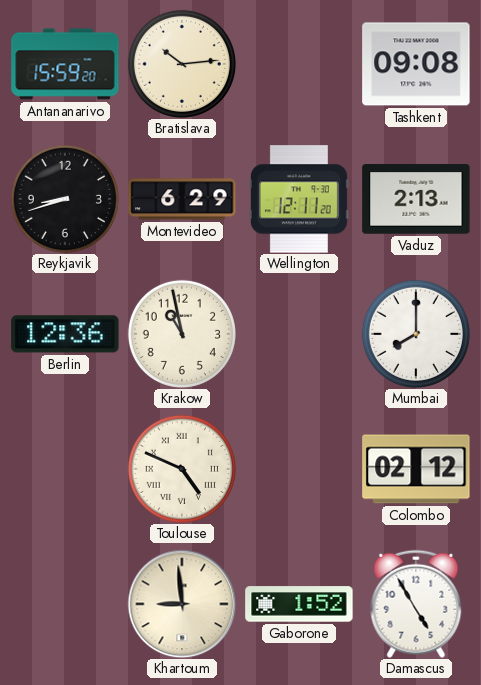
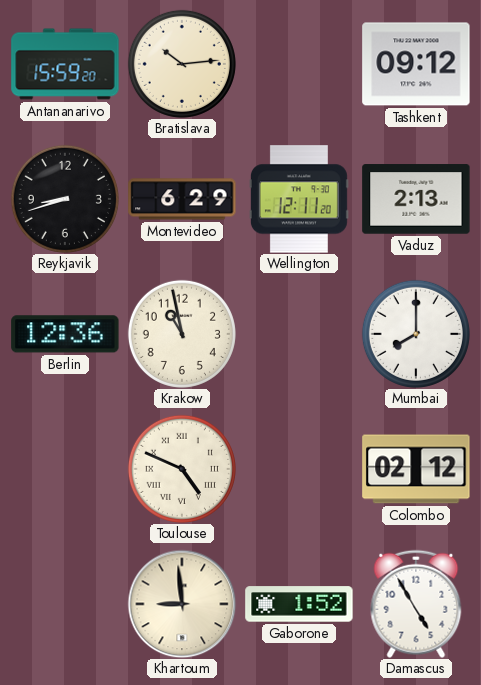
Tashkent: 09:08 -> 09:12
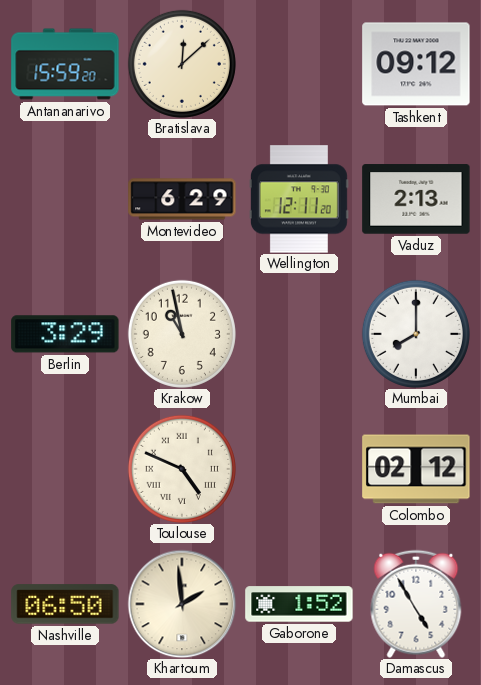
Bratislava: 10:14 -> 12:08
Reykjavik: 8:42 -> none
Berlin: 12:36 -> 3:29
Nashville: none -> 06:50
Khartoum: 8:59 -> 1:59
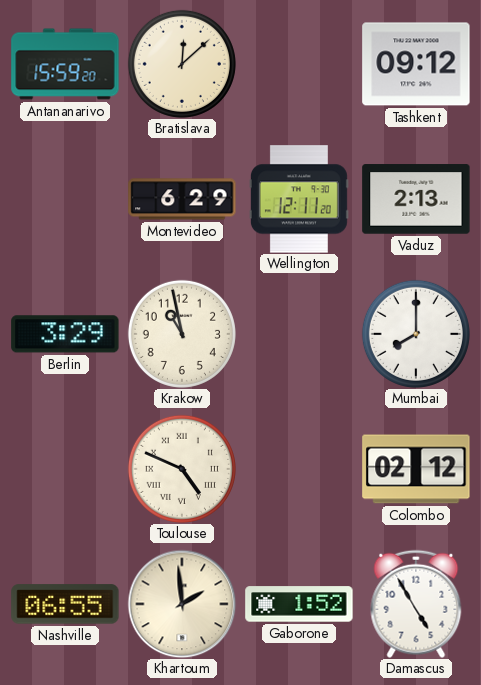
Nashville: 06:50 -> 06:55
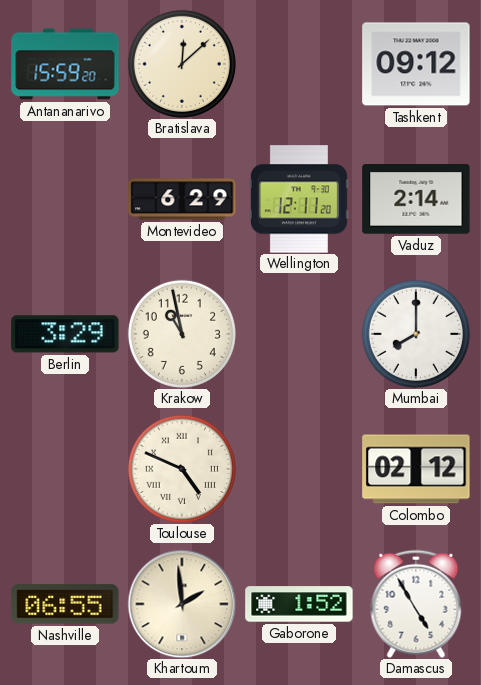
Vaduz: 2:13 -> 2:14
